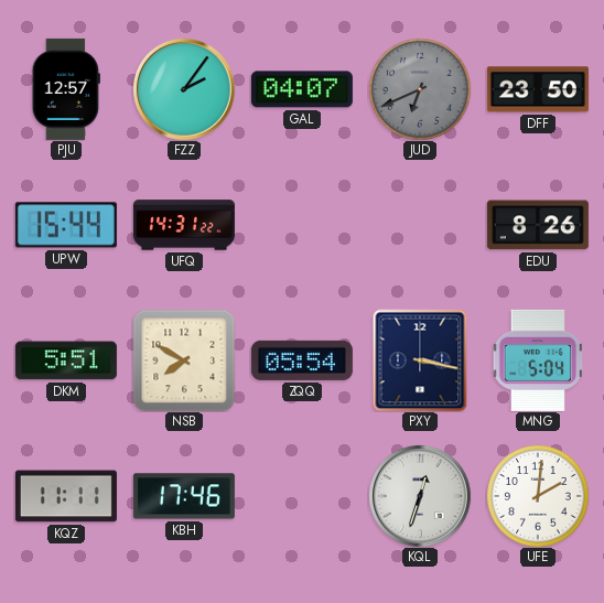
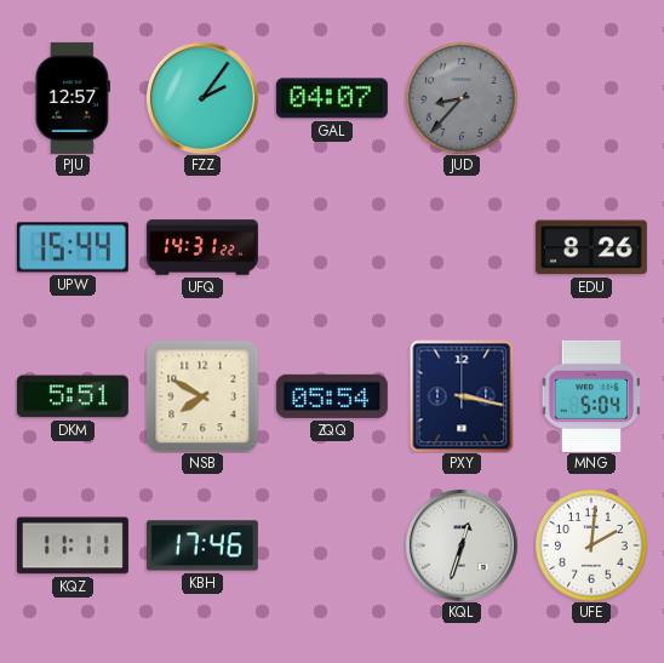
JUD: 6:41 -> 8:37
DFF: 23:50 -> none
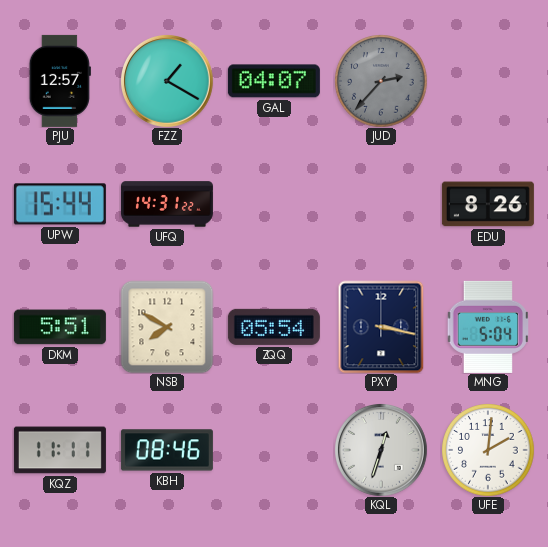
FZZ: 2:06 -> 1:20
JUD: 8:37 -> 2:37
KBH: 17:46 -> 08:46
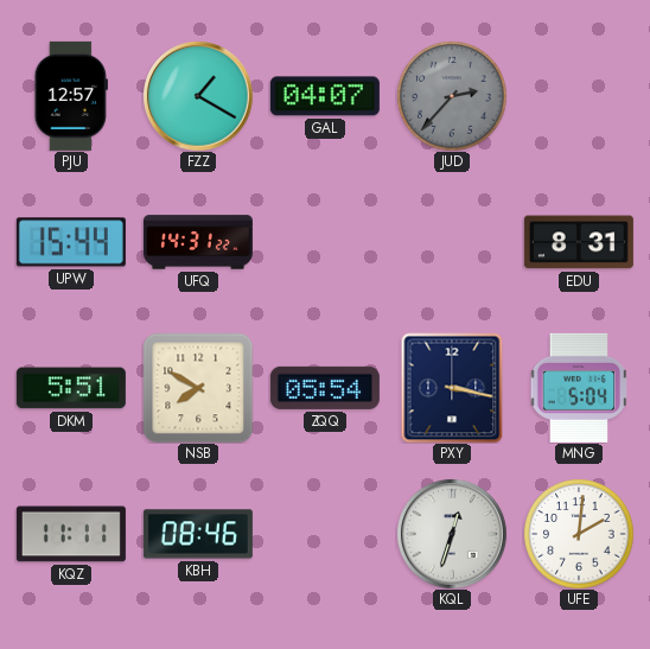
EDU: 8:26 -> 8:31
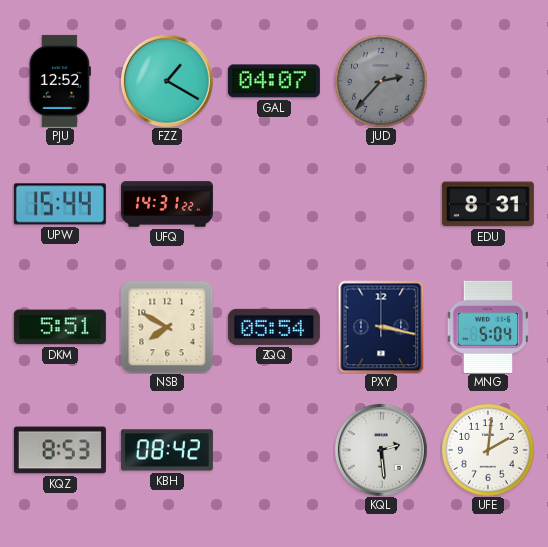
PJU: 12:57 -> 12:52
KQZ: 11:11 -> 8:53
KBH: 08:46 -> 08:42
KQL: 12:33 -> 2:29
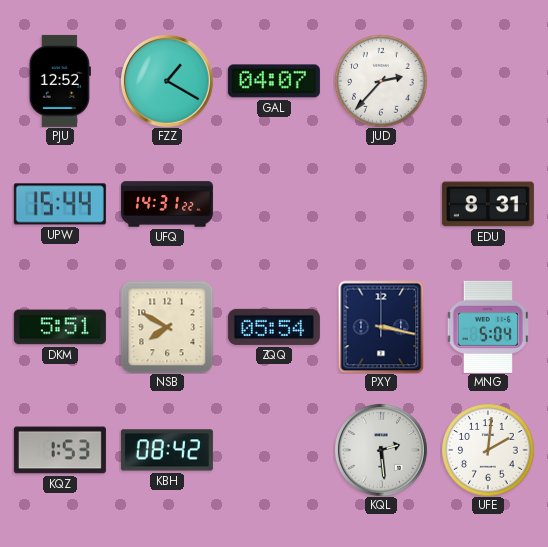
JUD dial: grey -> white
KQZ: 8:53 -> 1:53
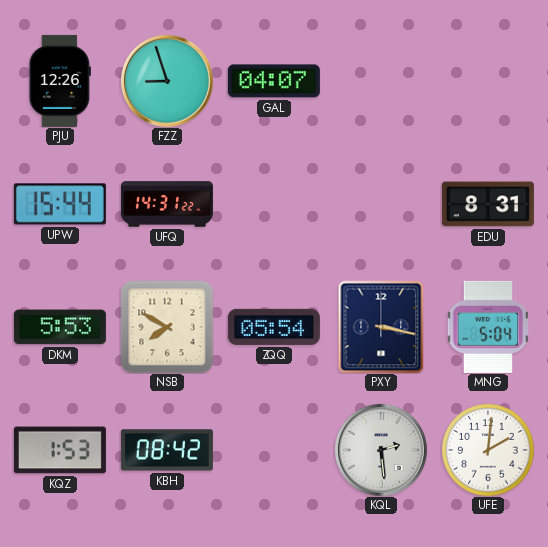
PJU: 12:52 -> 12:26
FZZ: 1:20 -> 8:57
JUD: 2:37 -> none
DKM: 5:51 -> 5:53
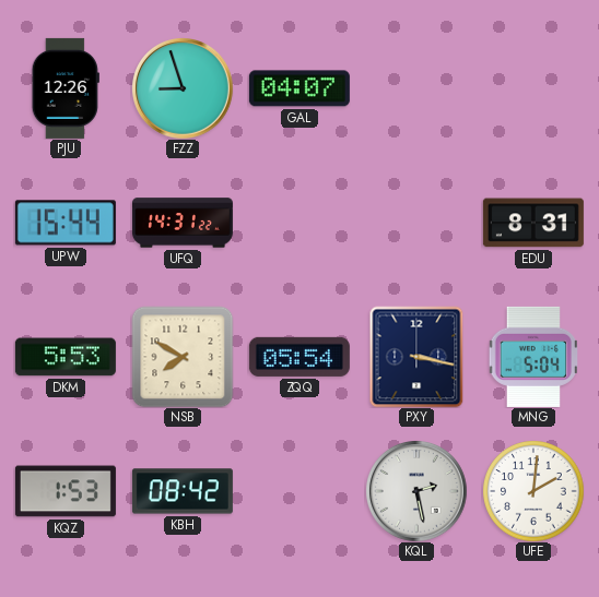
KQL: 2:29 -> 2:28
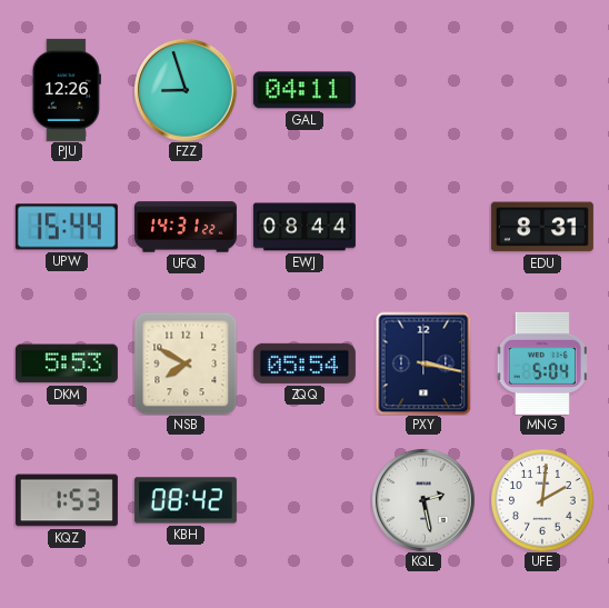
GAL: 04:07 -> 04:11
EWJ: none -> 08:44
